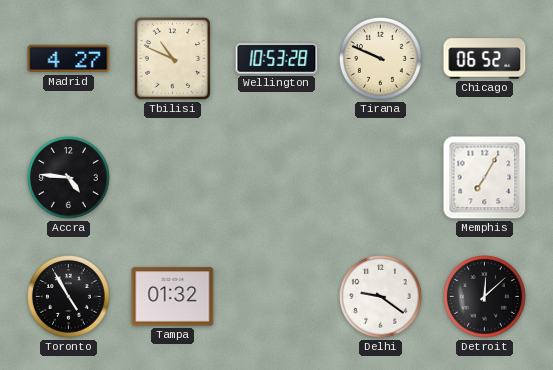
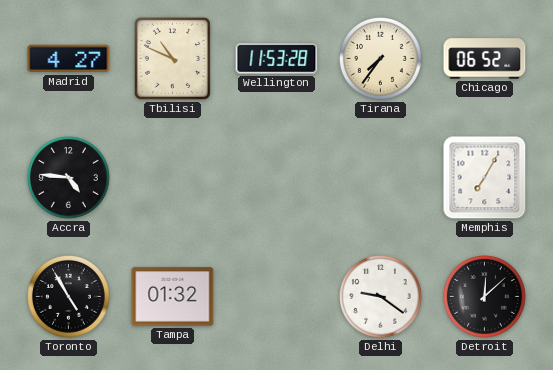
Wellington: 10:53 -> 11:53
Tirana: 9:49 -> 7:36
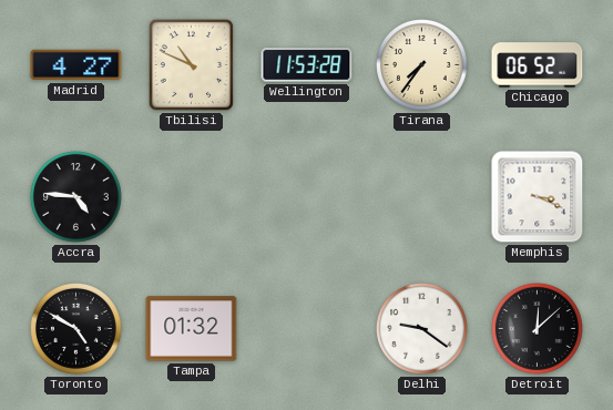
Memphis: 7:05 -> 3:19
Toronto: 4:55 -> 4:50
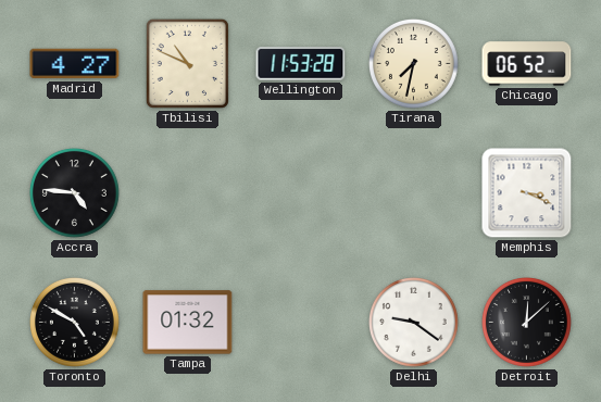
Tirana: 7:36 -> 7:32
